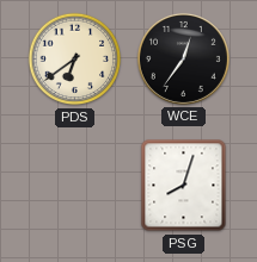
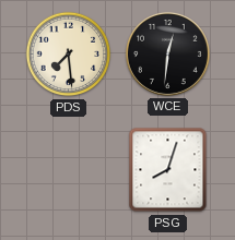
PDS: 6:39 -> 7:29
WCE: 12:36 -> 12:31
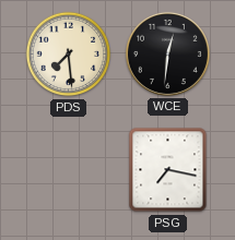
PSG: 8:03 -> 7:17
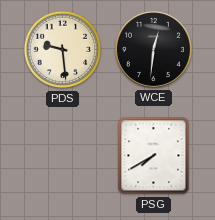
PDS: 7:29 -> 9:29
PSG: 7:17 -> 7:40
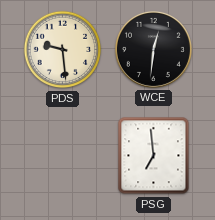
PSG: 7:40 -> 6:59
